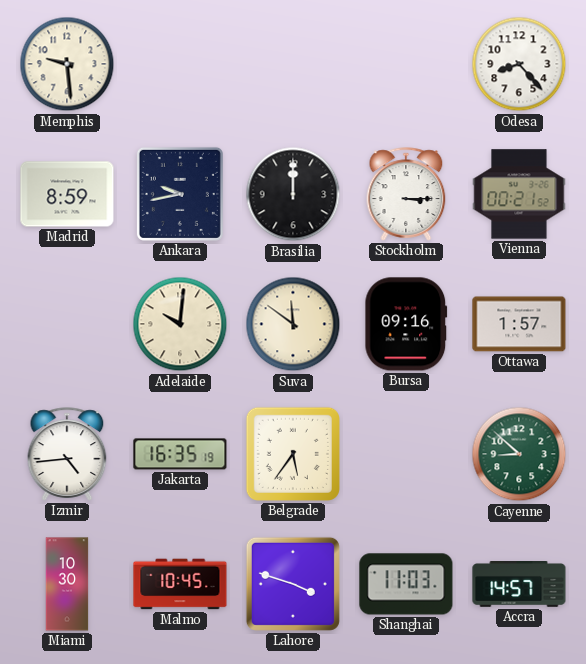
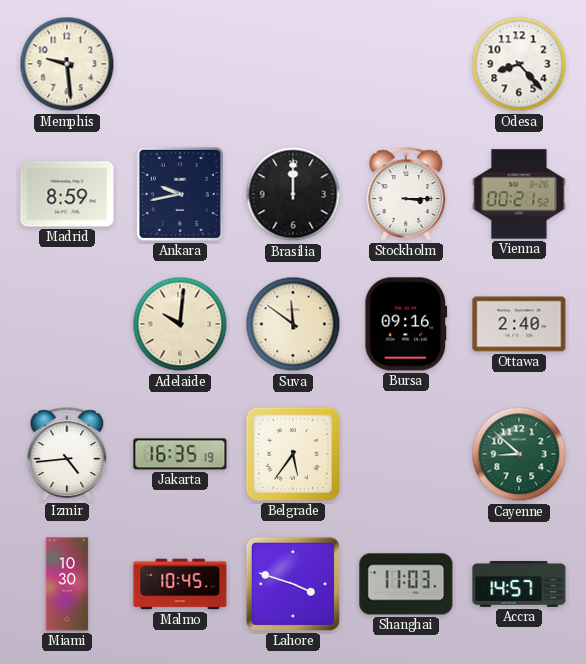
Ottawa: 1:57 -> 2:40
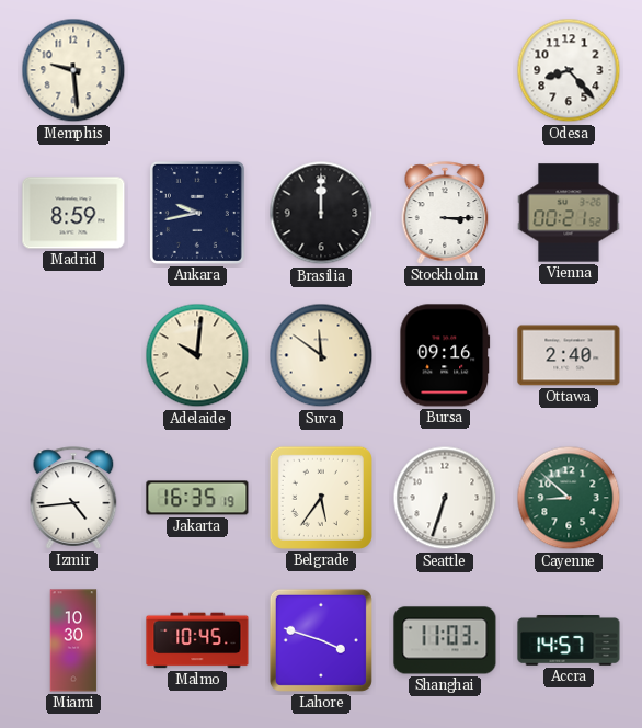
Seattle: none -> 6:33
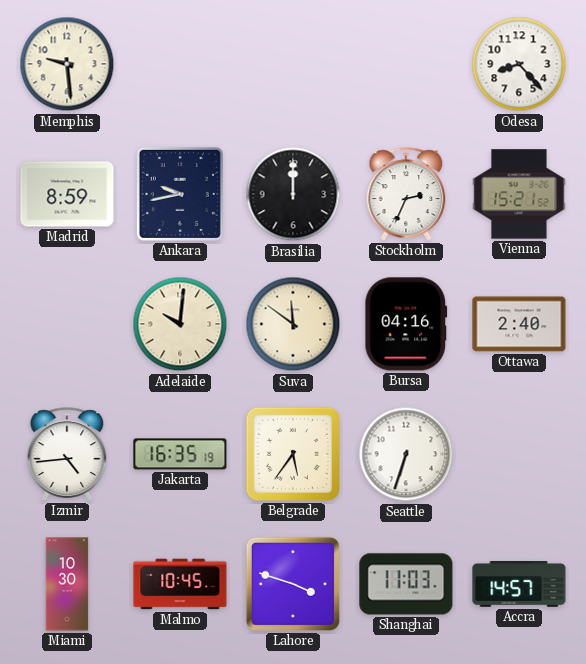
Stockholm: 3:15 -> 2:34
Vienna: 00:21 -> 15:21
Bursa: 09:16 -> 04:16
Cayenne: 8:52 -> none
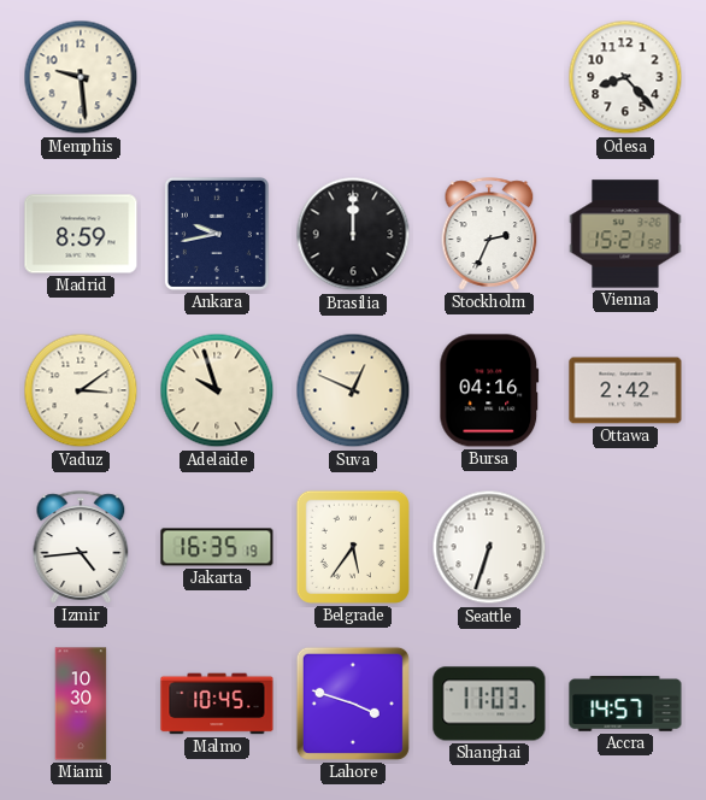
Vaduz: none -> 3:09
Adelaide: 10:01 -> 9:57
Suva: 11:51 -> 12:49
Ottawa: 2:40 -> 2:42
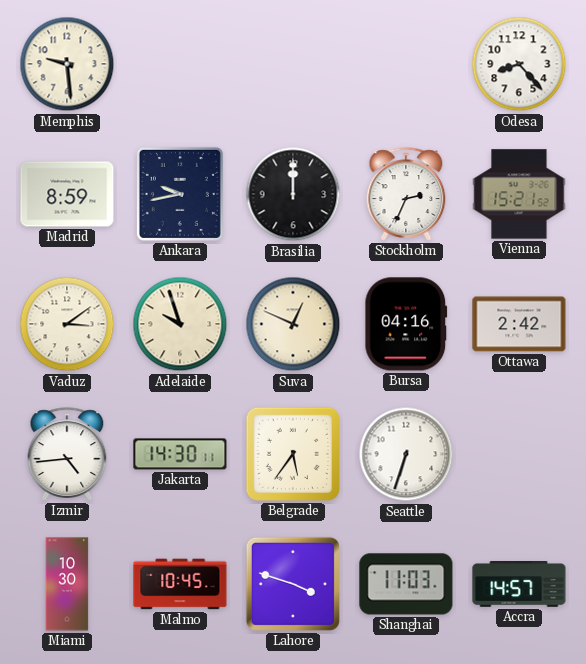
Jakarta: 16:35 -> 14:30
